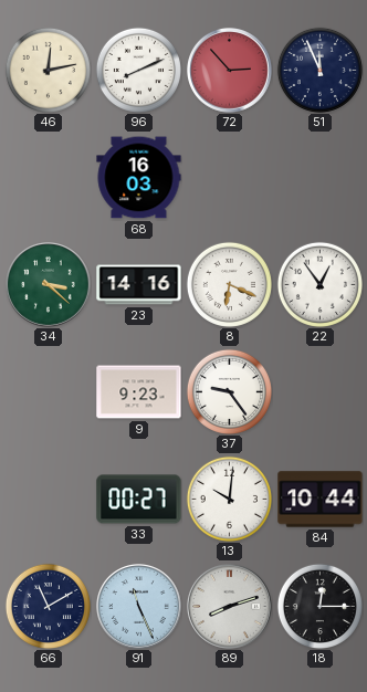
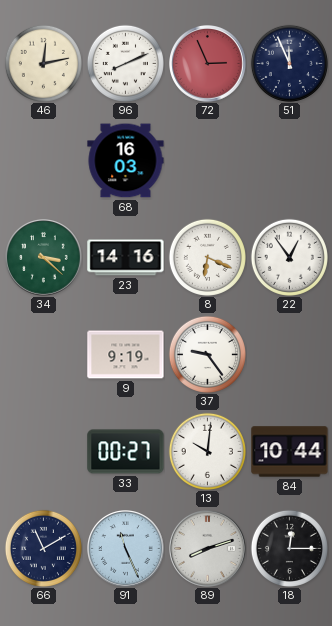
72: 2:53 -> 2:56
9: 9:23 -> 9:19
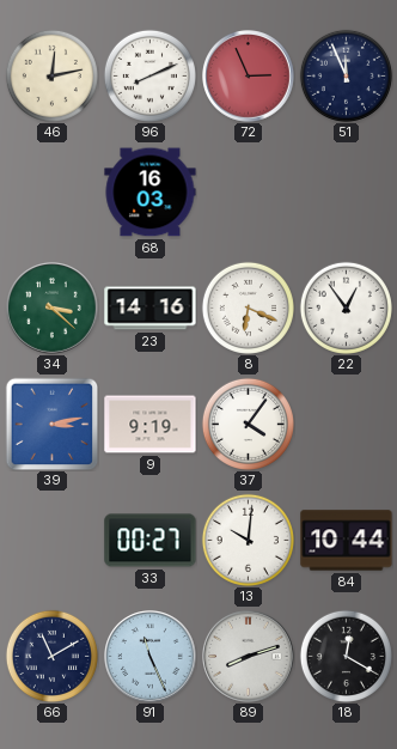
39: none -> 3:13
37: 9:24 -> 4:06
18: 12:15 -> 12:20
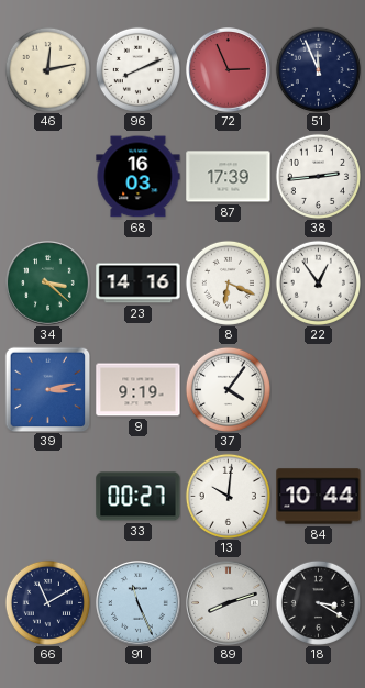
87: none -> 17:39
38: none -> 2:44
18: 12:20 -> 3:20
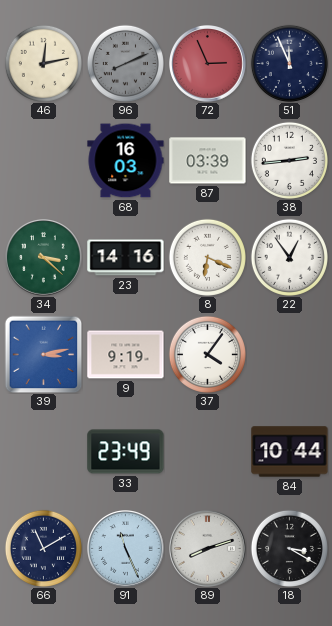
96 dial: white -> grey
87: 17:39 -> 03:39
33: 00:27 -> 23:49
13: 10:01 -> none
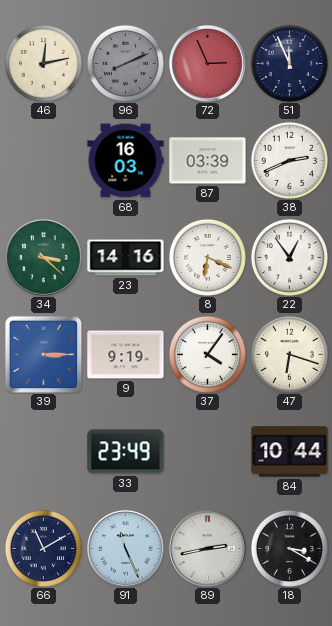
38: 2:44 -> 2:41
39: 3:13 -> 3:15
47: none -> 6:18
89: 8:12 -> 2:43
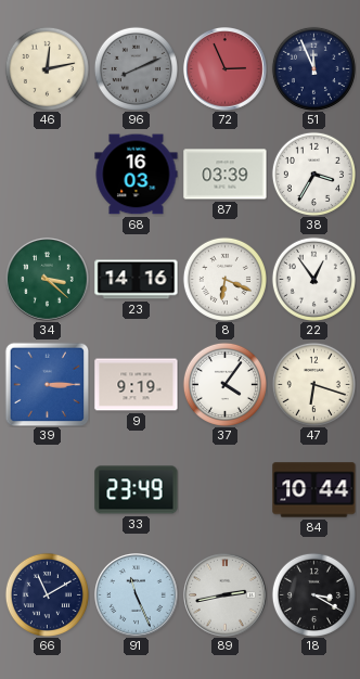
38: 2:41 -> 3:35
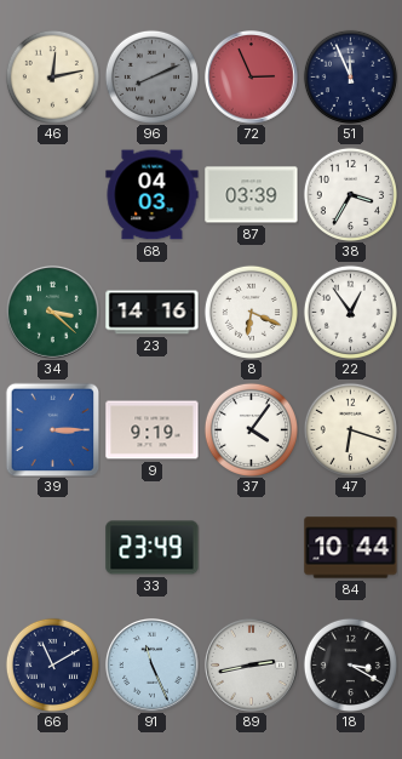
68: 16:03 -> 04:03
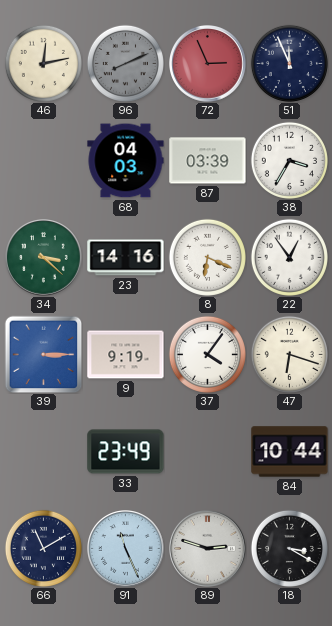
89: 2:43 -> 2:48
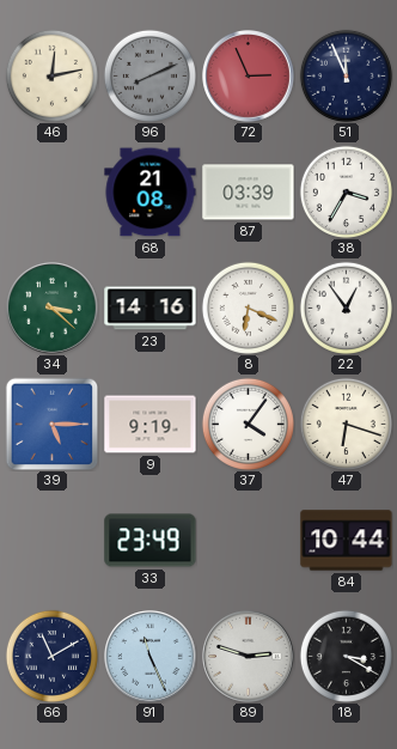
68: 04:03 -> 21:08
39: 3:15 -> 5:15
